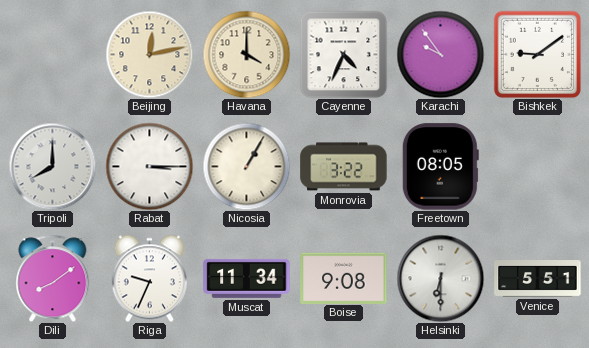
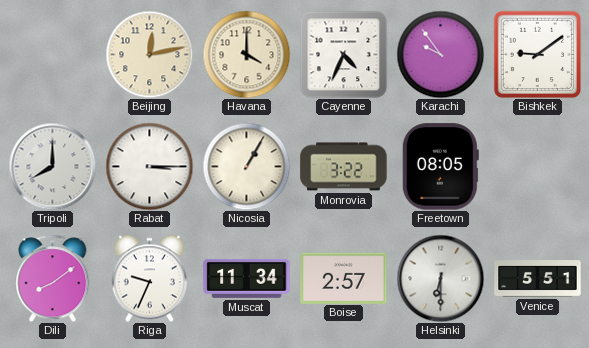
Boise: 9:08 -> 2:57
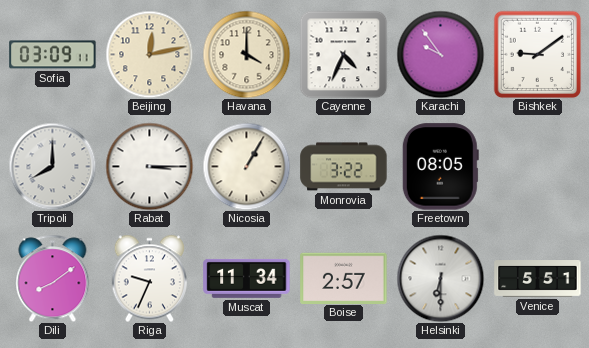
Sofia: none -> 03:09
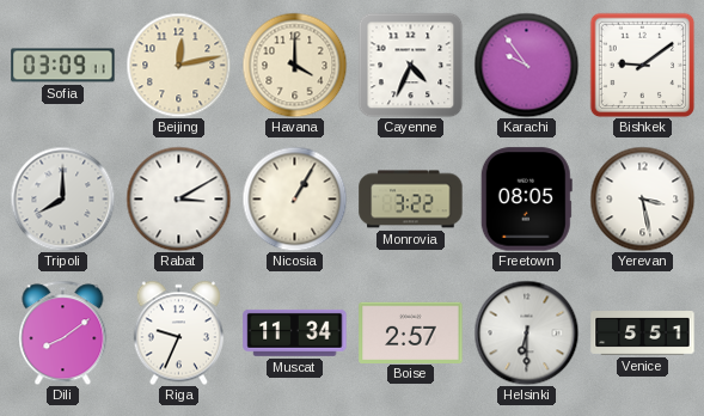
Rabat: 3:15 -> 3:10
Yerevan: none -> 3:28
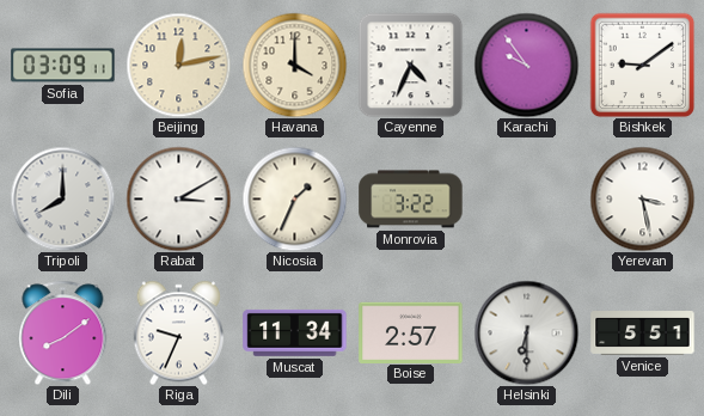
Nicosia: 1:05 -> 1:34
Freetown: 08:05 -> none
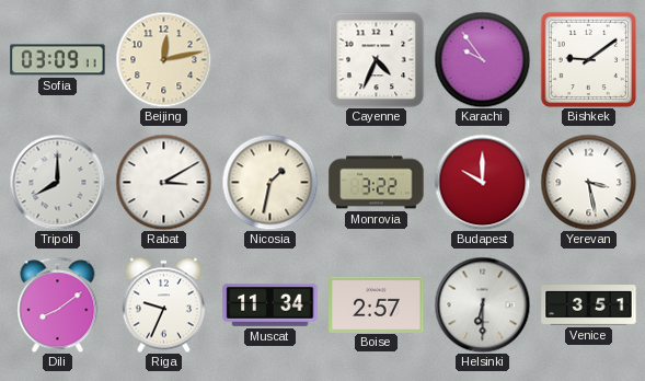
Havana: 4:00 -> none
Nicosia: 1:34 -> 1:32
Budapest: none -> 10:00
Venice: 5:51 -> 3:51
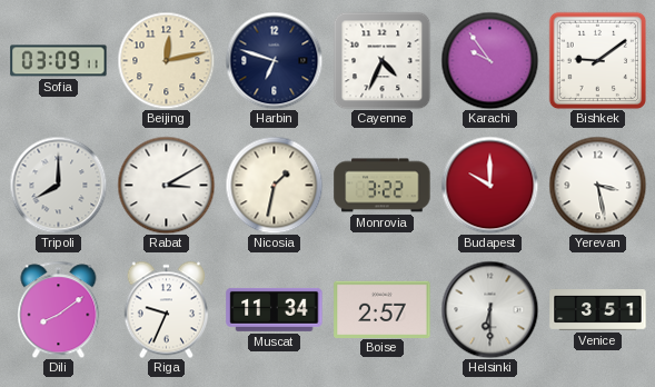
Harbin: none -> 6:48
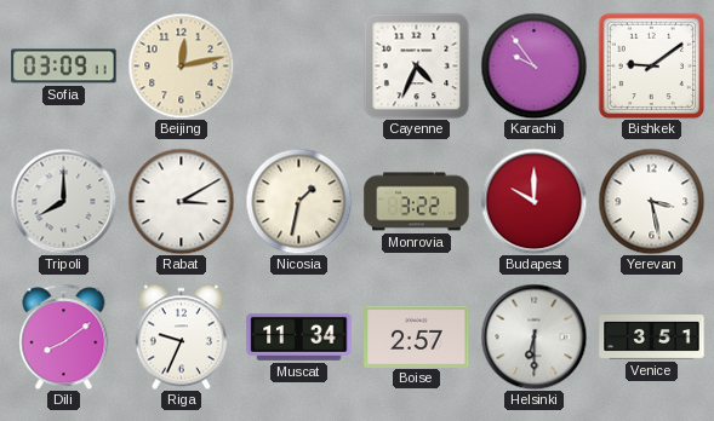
Harbin: 6:48 -> none
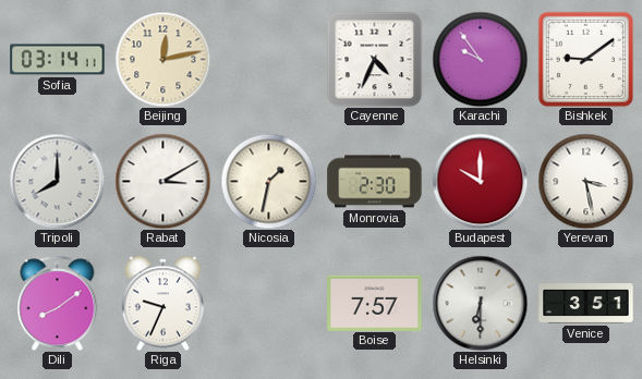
Sofia: 03:09 -> 03:14
Monrovia: 3:22 -> 2:30
Muscat: 11:34 -> none
Boise: 2:57 -> 7:57
